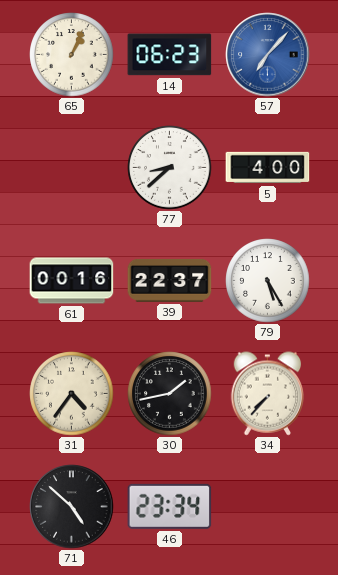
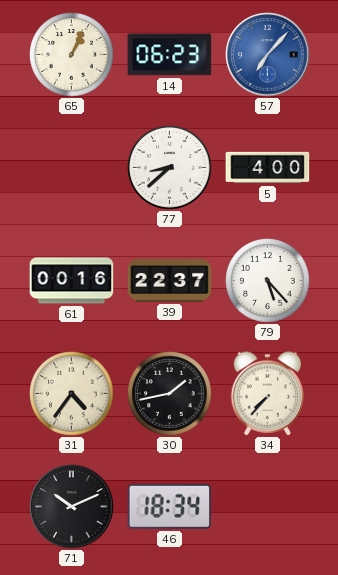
79: 5:25 -> 5:23
71: 4:52 -> 10:11
46: 23:34 -> 18:34
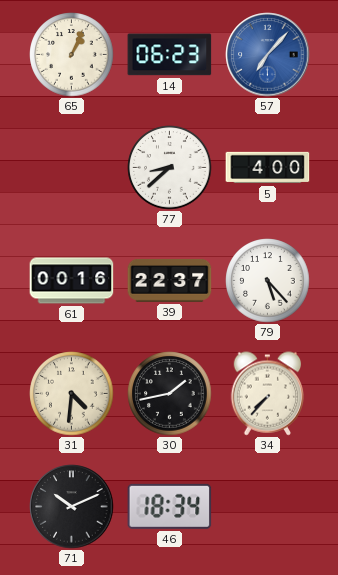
31: 4:36 -> 4:31
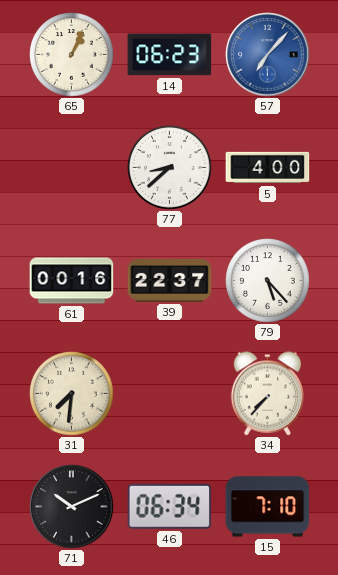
31: 4:31 -> 7:31
30: 1:43 -> none
46: 18:34 -> 06:34
15: none -> 7:10
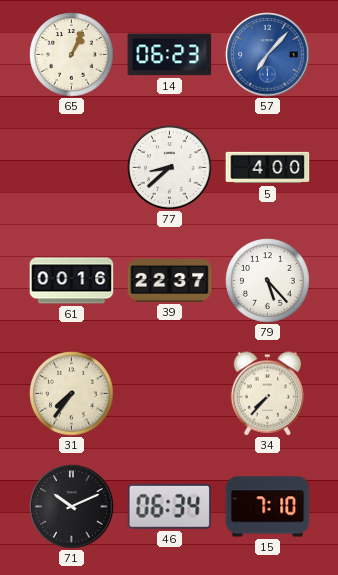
31: 7:31 -> 7:36
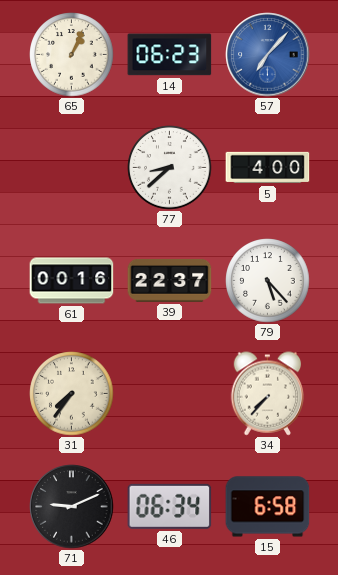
71: 10:11 -> 9:11
15: 7:10 -> 6:58
